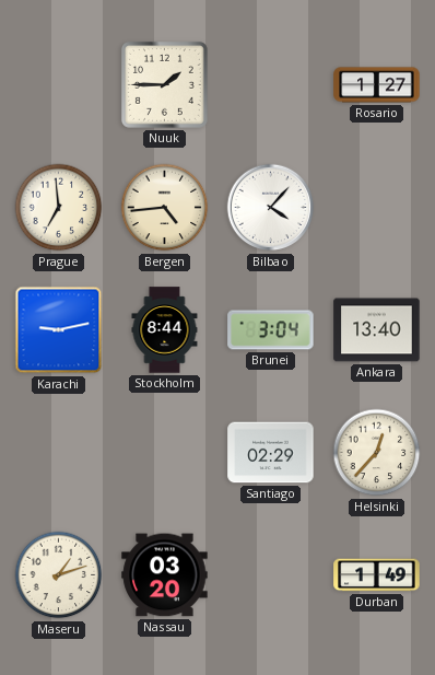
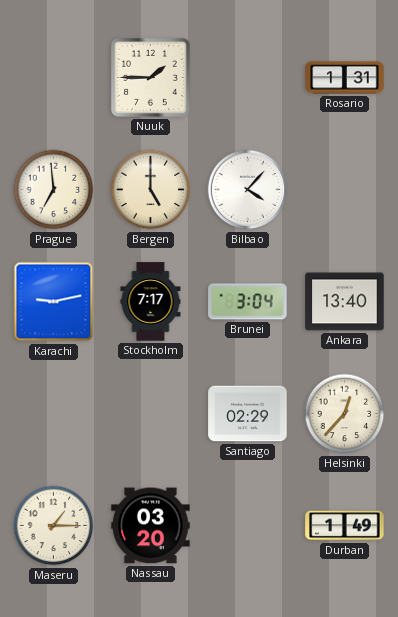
Rosario: 1:27 -> 1:31
Bergen: 4:44 -> 5:00
Stockholm: 8:44 -> 7:17
Maseru: 1:12 -> 1:15
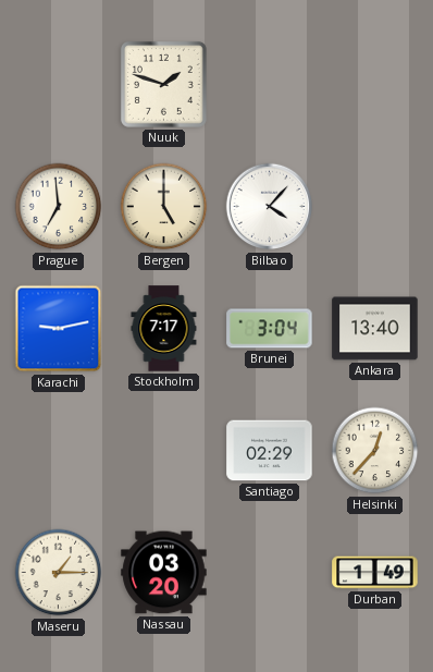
Nuuk: 1:45 -> 1:48
Rosario: 1:31 -> none
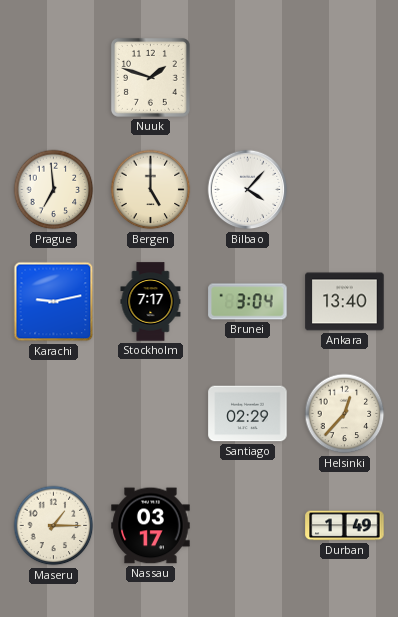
Nassau: 03:20 -> 03:17
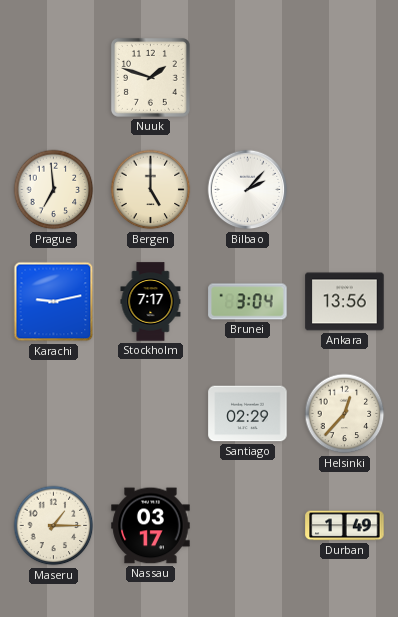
Bilbao: 4:07 -> 2:07
Ankara: 13:40 -> 13:56
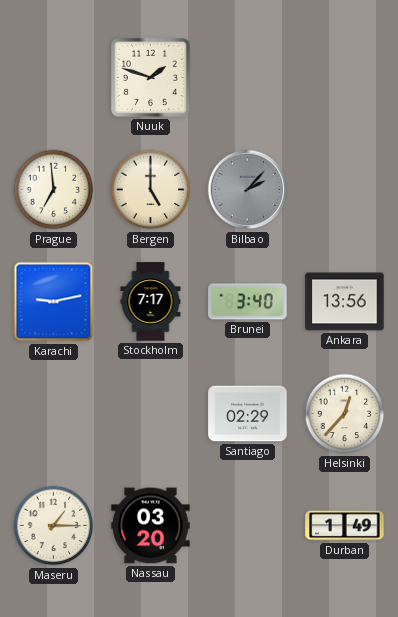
Bilbao dial: white -> grey
Brunei: 3:04 -> 3:40
Nassau: 03:17 -> 03:20
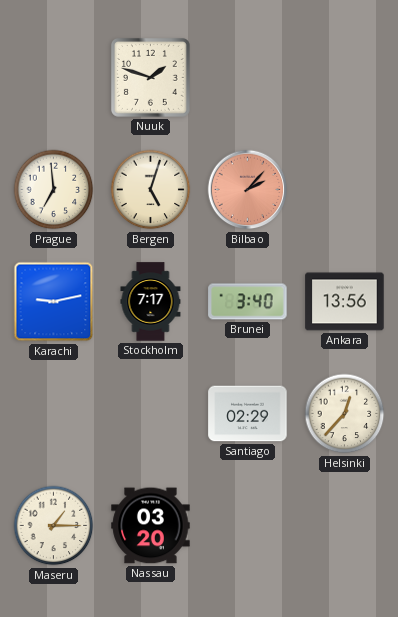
Bergen: 5:00 -> 5:03
Bilbao dial: grey -> salmon
Durban: 1:49 -> none
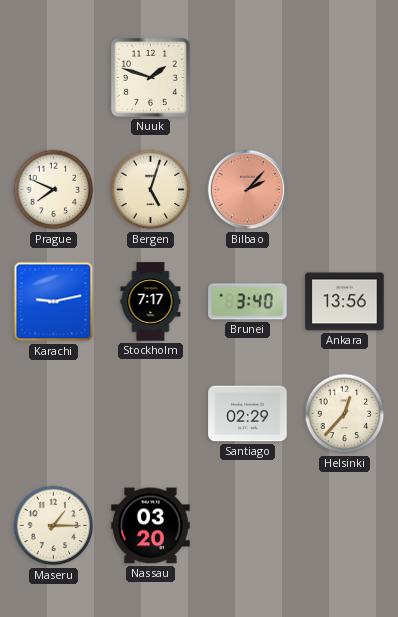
Prague: 6:59 -> 7:49
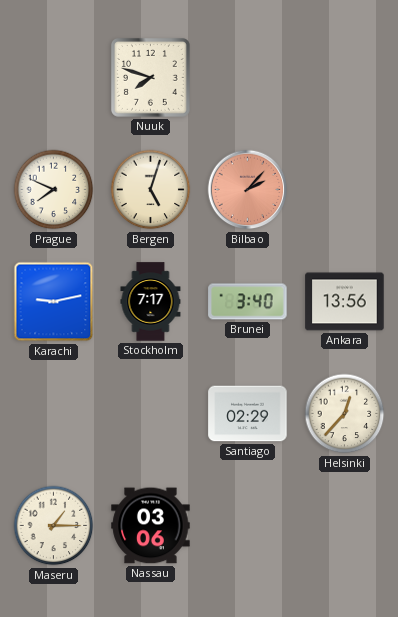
Nuuk: 1:48 -> 7:48
Nassau: 03:20 -> 03:06
